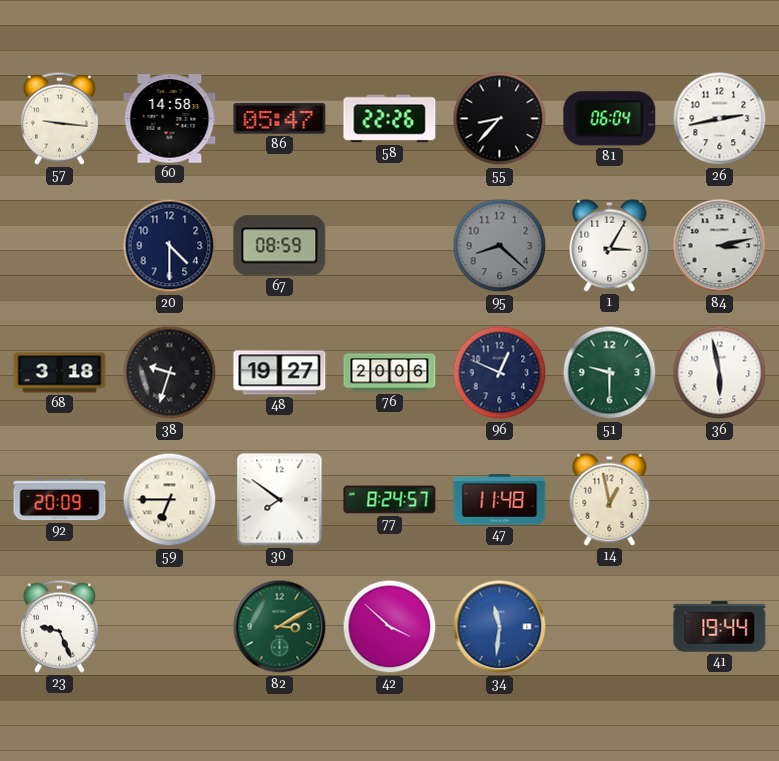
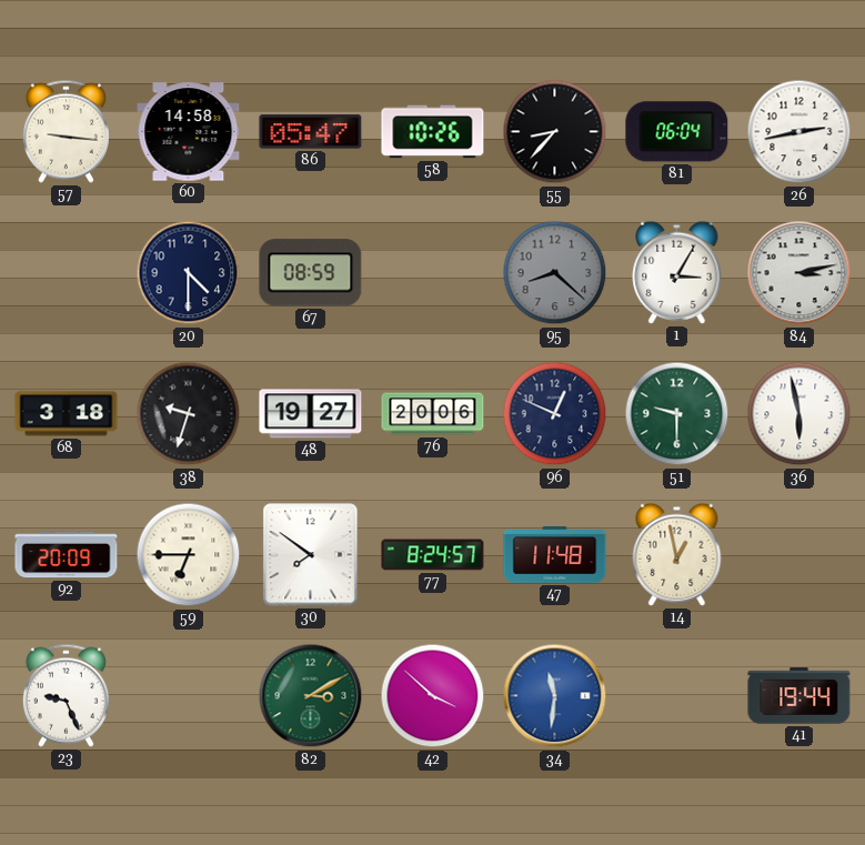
58: 22:26 -> 10:26
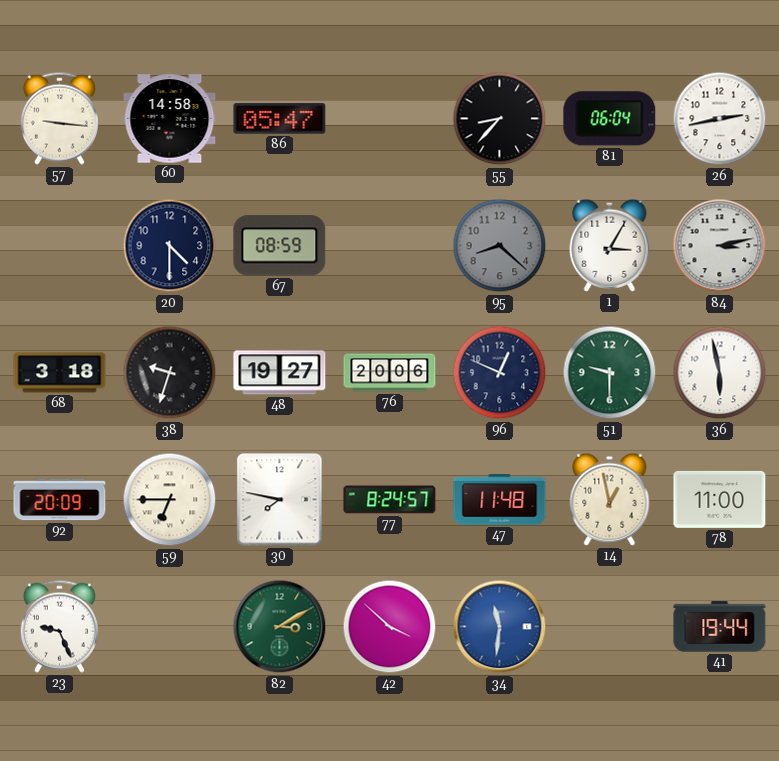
58: 10:26 -> none
30: 7:51 -> 7:47
78: none -> 11:00
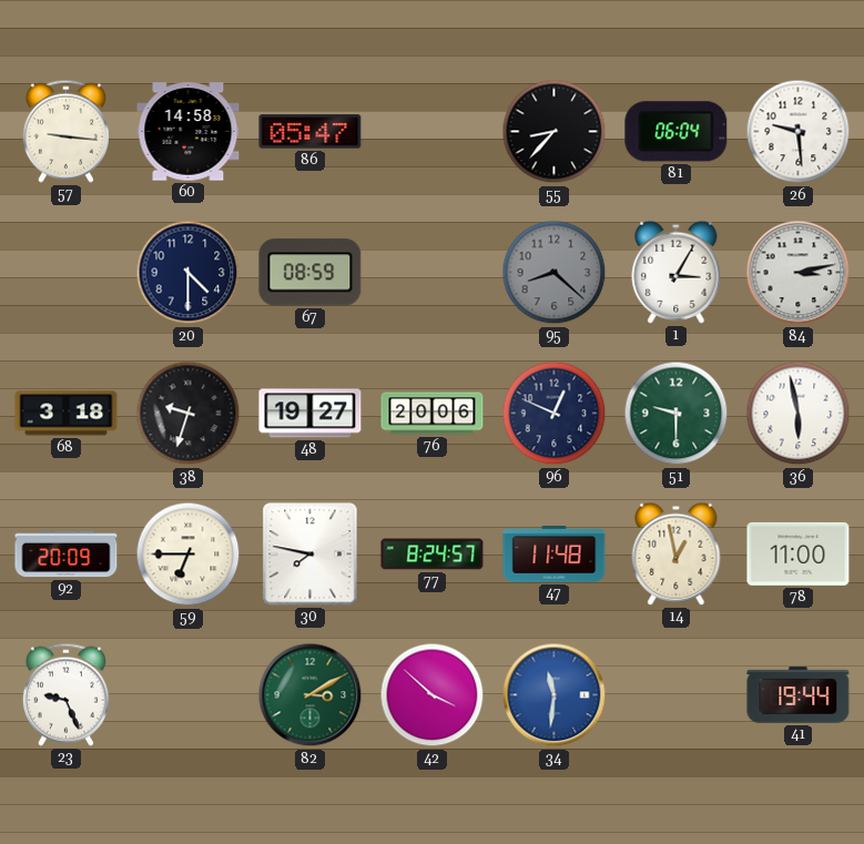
26: 2:43 -> 9:29
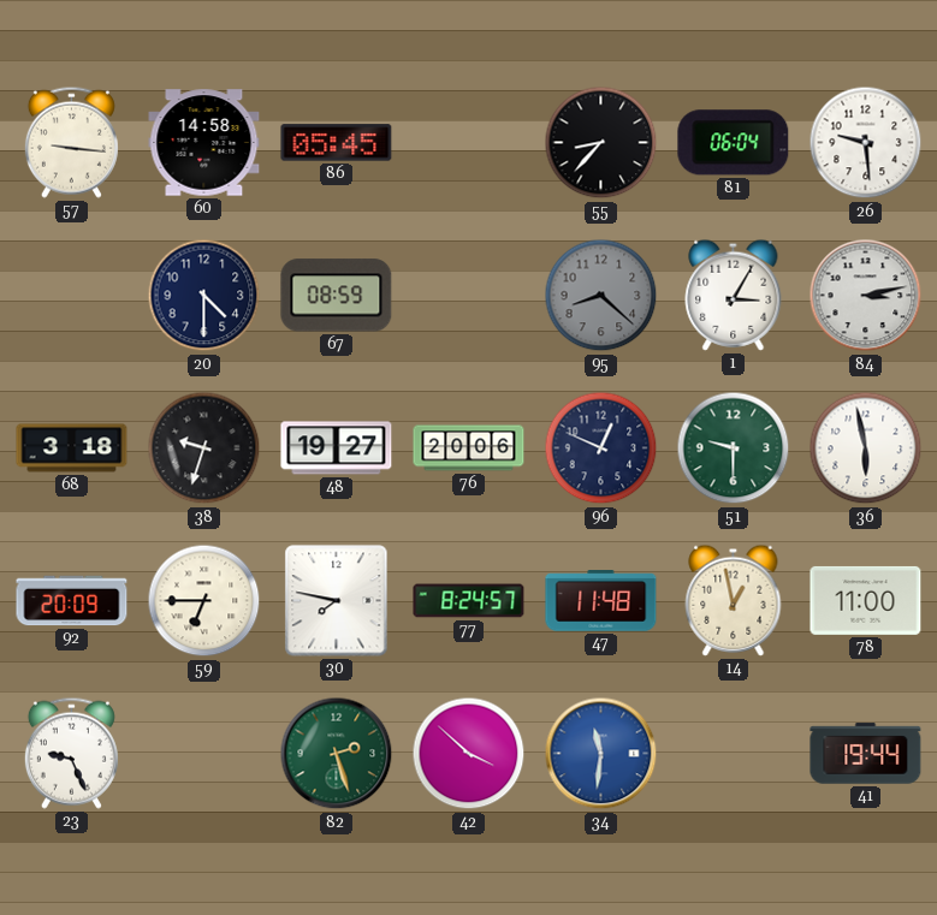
86: 05:47 -> 05:45
82: 3:10 -> 2:27
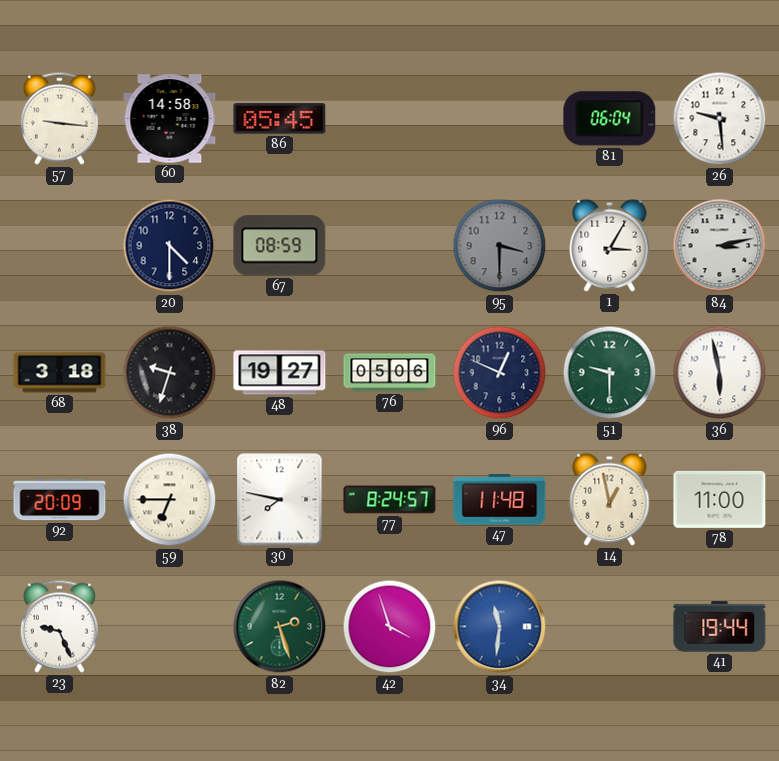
55: 8:37 -> none
95: 8:22 -> 3:30
76: 20:06 -> 05:06
42: 3:52 -> 3:57
